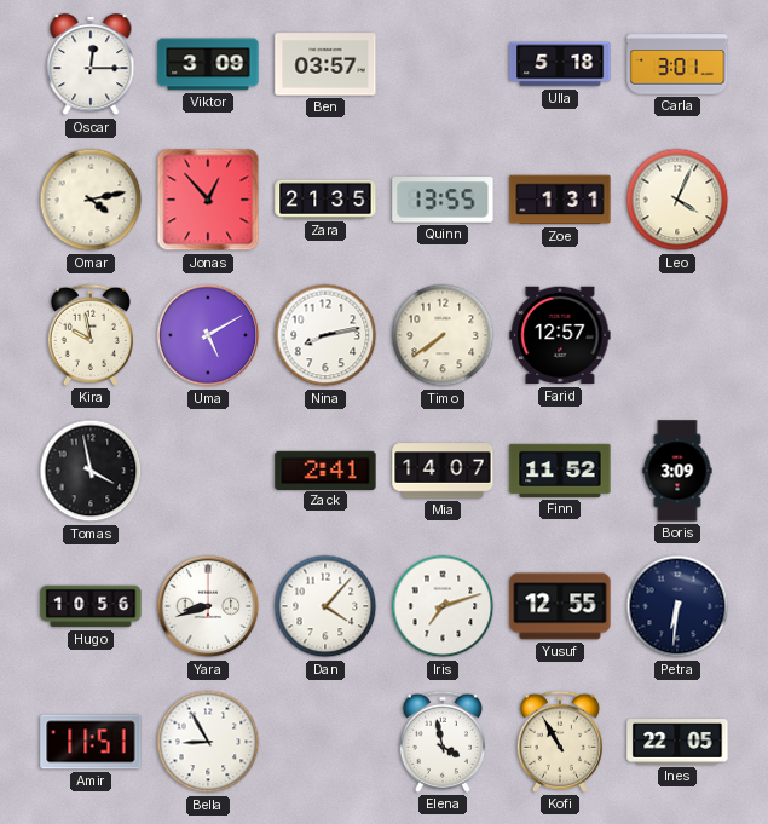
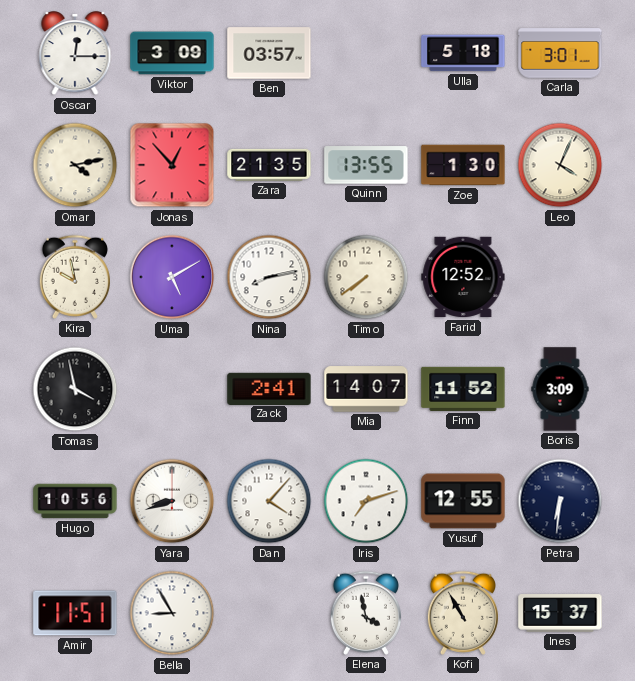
Zoe: 1:31 -> 1:30
Farid: 12:57 -> 12:52
Ines: 22:05 -> 15:37
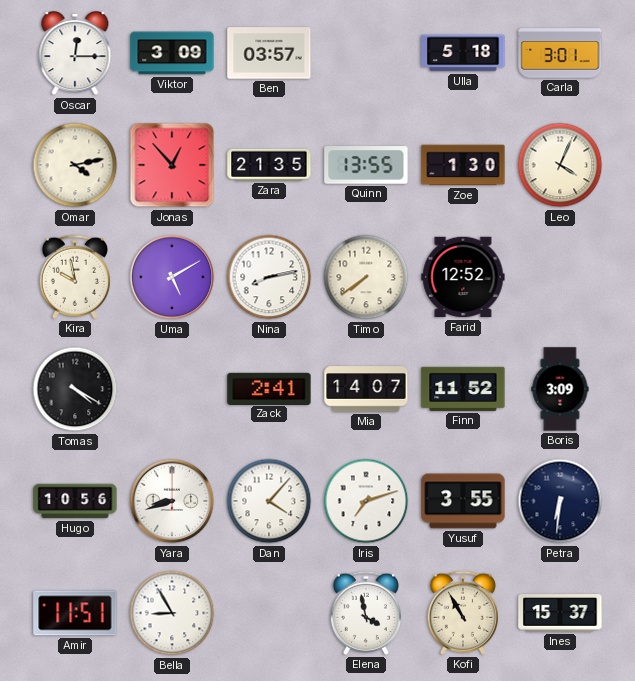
Tomas: 3:58 -> 4:20
Yusuf: 12:55 -> 3:55
